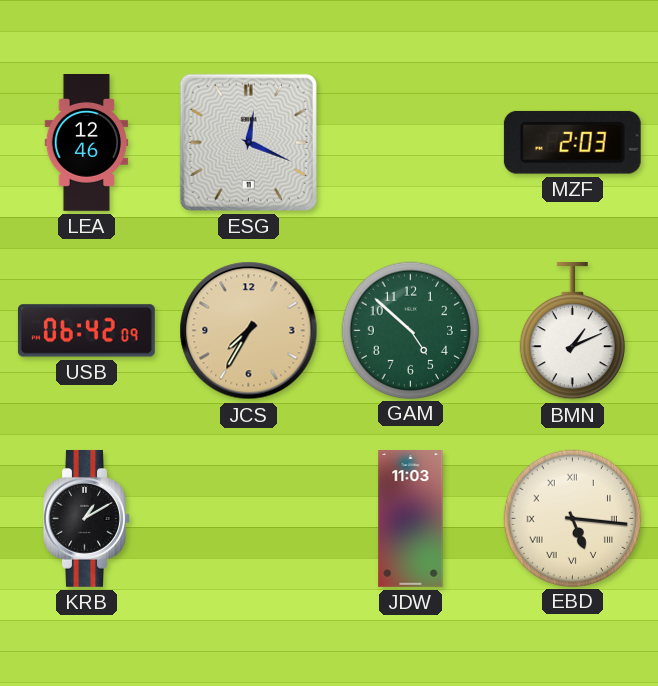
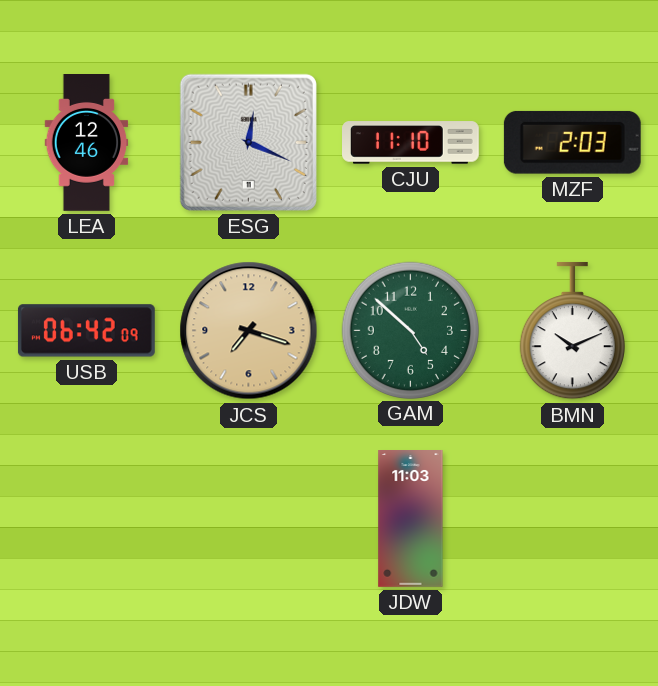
CJU: none -> 11:10
JCS: 7:35 -> 7:18
BMN: 1:11 -> 10:11
KRB: 1:10 -> none
EBD: 5:16 -> none
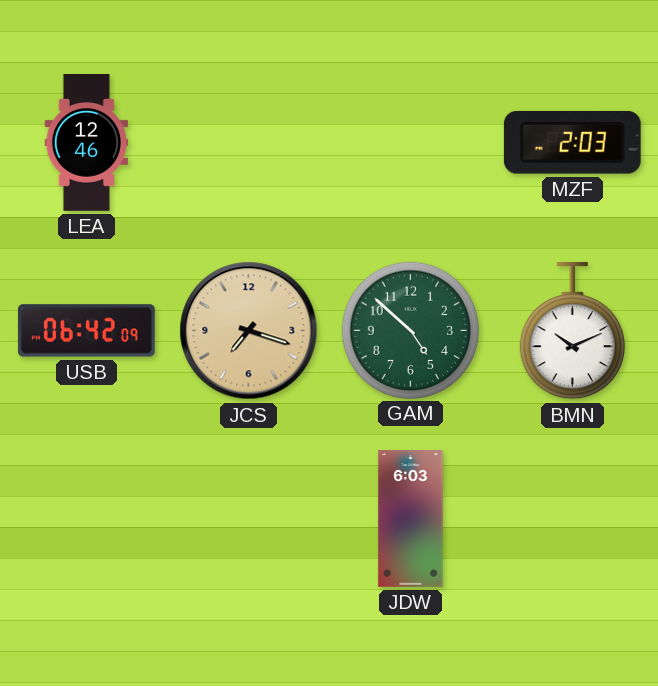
ESG: 12:19 -> none
CJU: 11:10 -> none
JDW: 11:03 -> 6:03
